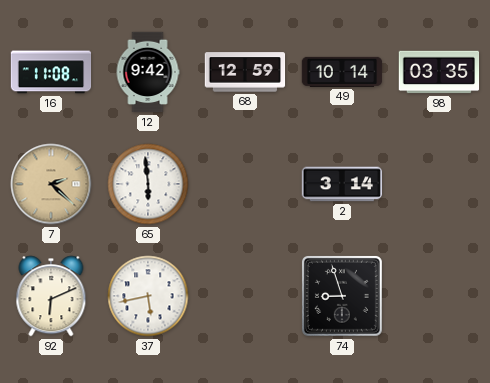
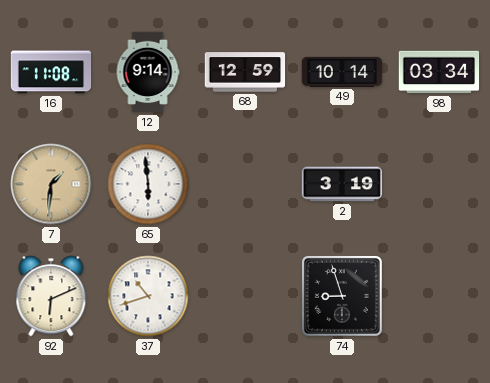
12: 9:42 -> 9:14
98: 03:35 -> 03:34
7: 2:22 -> 1:31
2: 3:14 -> 3:19
37: 5:43 -> 10:42
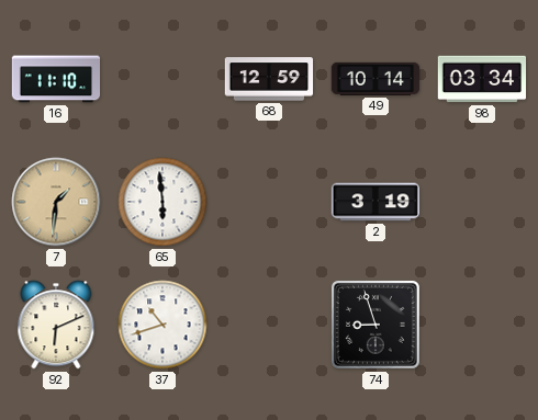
16: 11:08 -> 11:10
12: 9:14 -> none
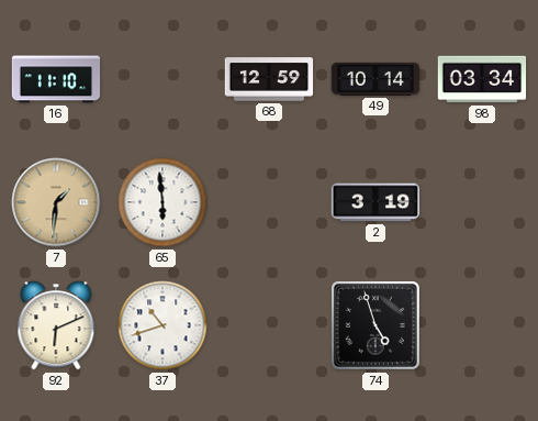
74: 8:57 -> 4:57
